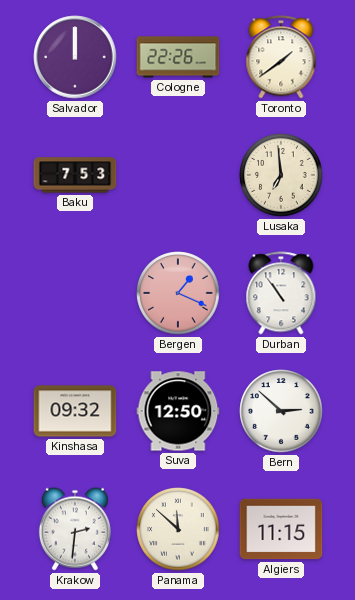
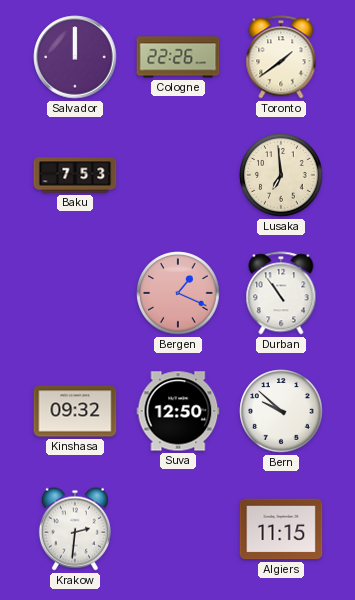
Bern: 2:52 -> 9:52
Panama: 11:52 -> none
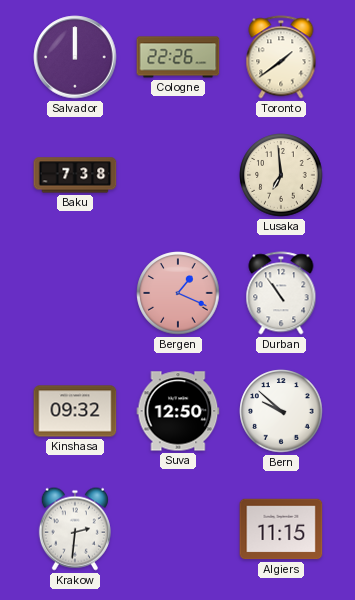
Baku: 7:53 -> 7:38
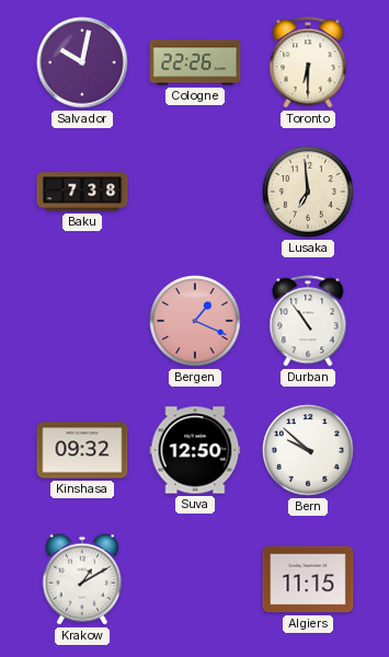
Salvador: 12:00 -> 10:02
Toronto: 1:39 -> 6:30
Krakow: 2:31 -> 1:10
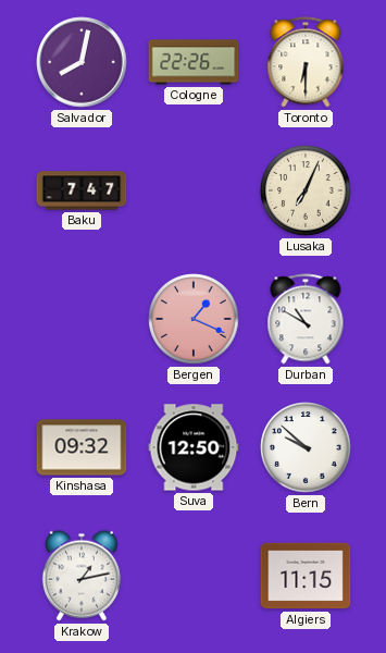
Salvador: 10:02 -> 8:02
Baku: 7:38 -> 7:47
Lusaka: 6:59 -> 7:04
Durban: 10:54 -> 10:50
Krakow: 1:10 -> 1:13
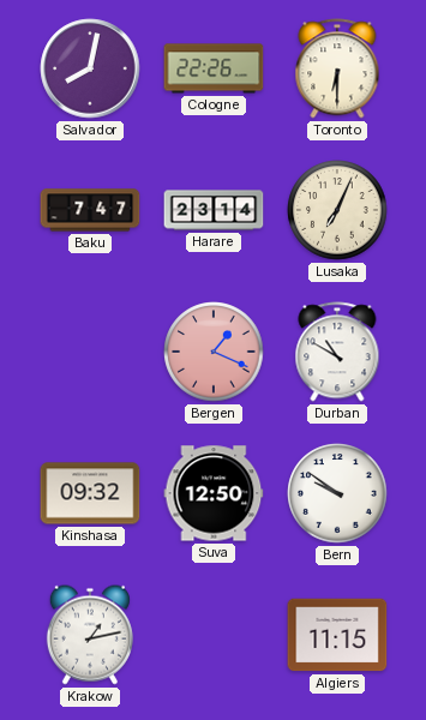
Harare: none -> 23:14
Bern: 9:52 -> 9:51
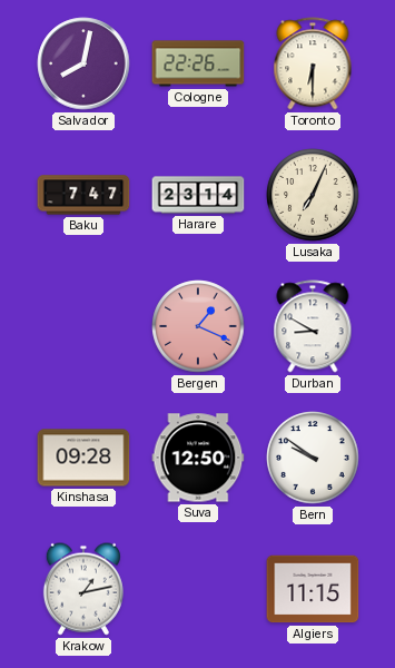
Durban: 10:50 -> 8:50
Kinshasa: 09:32 -> 09:28
